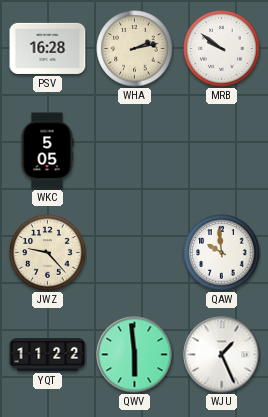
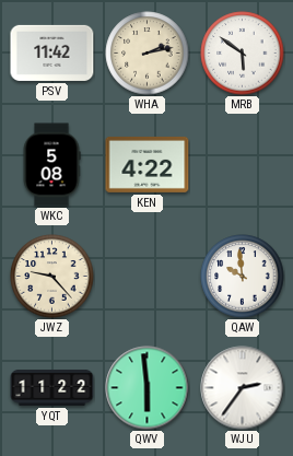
PSV: 16:28 -> 11:42
MRB: 9:51 -> 5:51
WKC: 5:05 -> 5:08
KEN: none -> 4:22
WJU: 1:26 -> 2:36
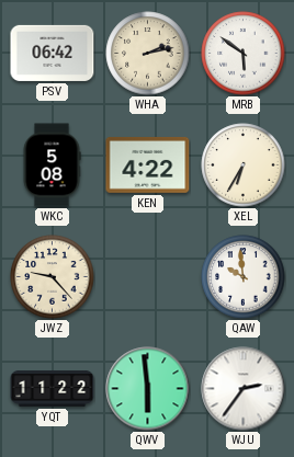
PSV: 11:42 -> 06:42
XEL: none -> 6:35
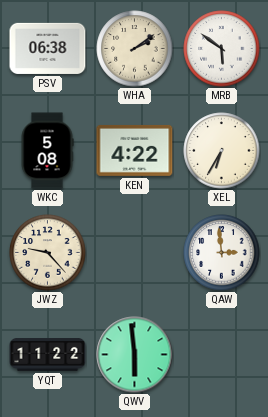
PSV: 06:42 -> 06:38
WHA: 2:13 -> 2:09
QAW: 9:59 -> 2:59
WJU: 2:36 -> none
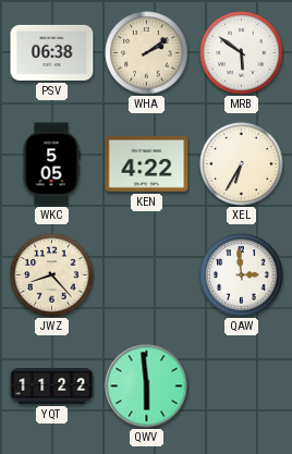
WKC: 5:08 -> 5:05
JWZ: 9:23 -> 8:23
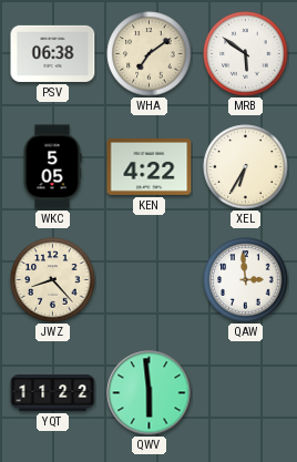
WHA: 2:09 -> 7:09
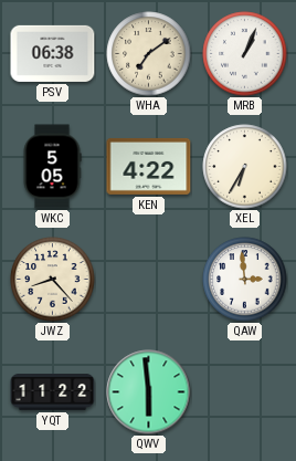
MRB: 5:51 -> 1:04
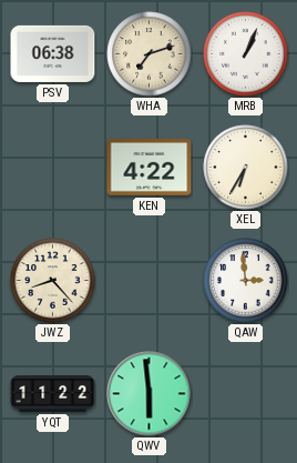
WHA: 7:09 -> 7:12
WKC: 5:05 -> none
